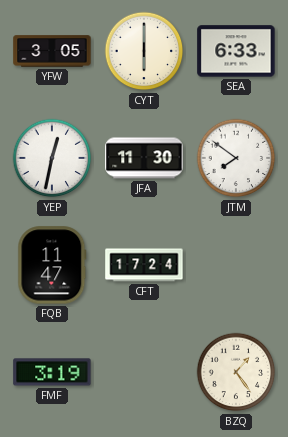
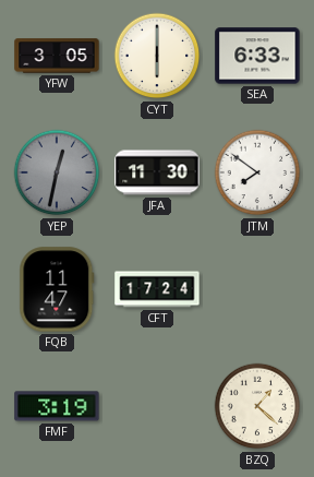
YEP dial: white -> grey
BZQ: 1:24 -> 1:22
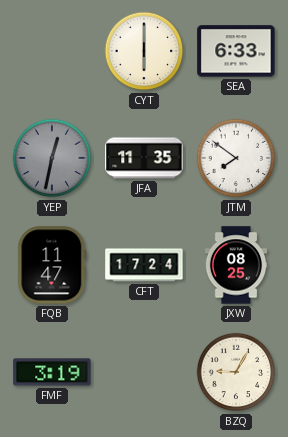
YFW: 3:05 -> none
JFA: 11:30 -> 11:35
JXW: none -> 08:25
BZQ: 1:22 -> 9:05
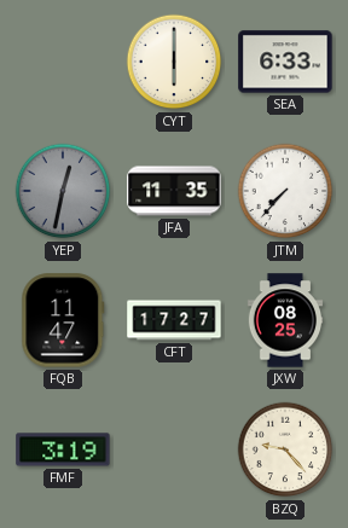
JTM: 7:51 -> 7:37
CFT: 17:24 -> 17:27
BZQ: 9:05 -> 9:23
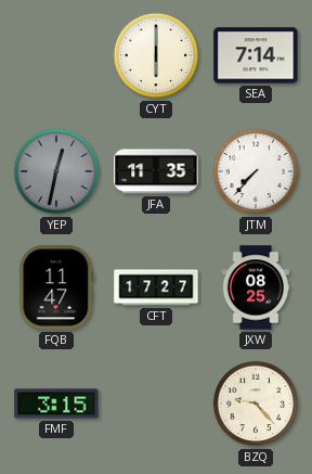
SEA: 6:33 -> 7:14
FMF: 3:19 -> 3:15
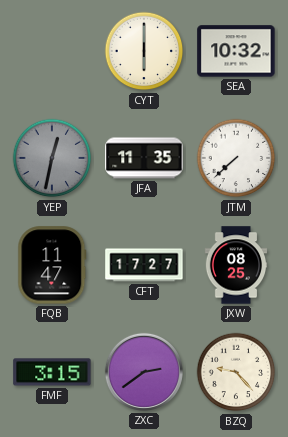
SEA: 7:14 -> 10:32
JTM: 7:37 -> 7:38
ZXC: none -> 2:39
